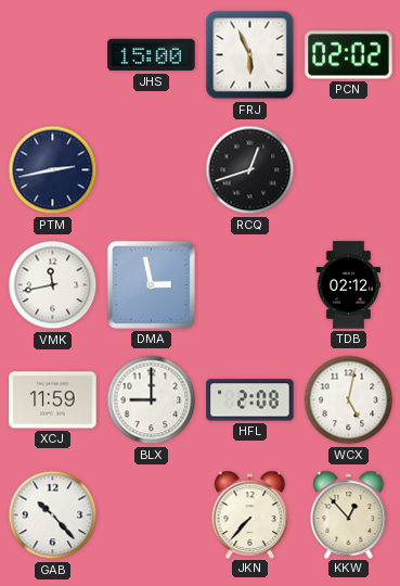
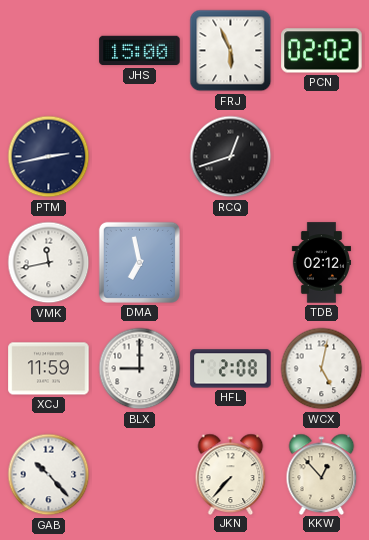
DMA: 2:58 -> 6:58
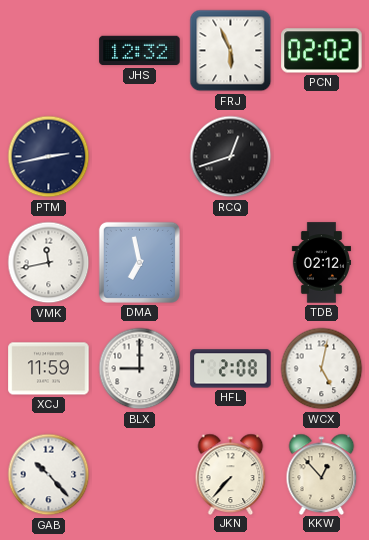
JHS: 15:00 -> 12:32
